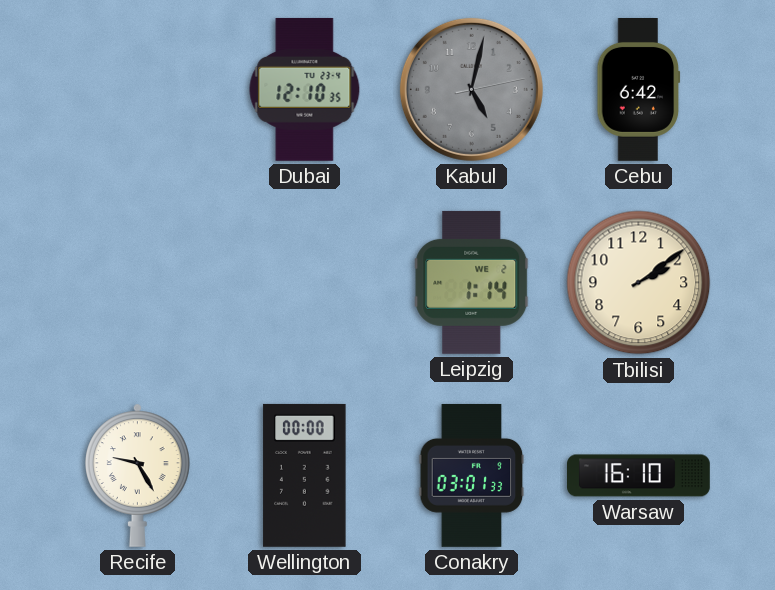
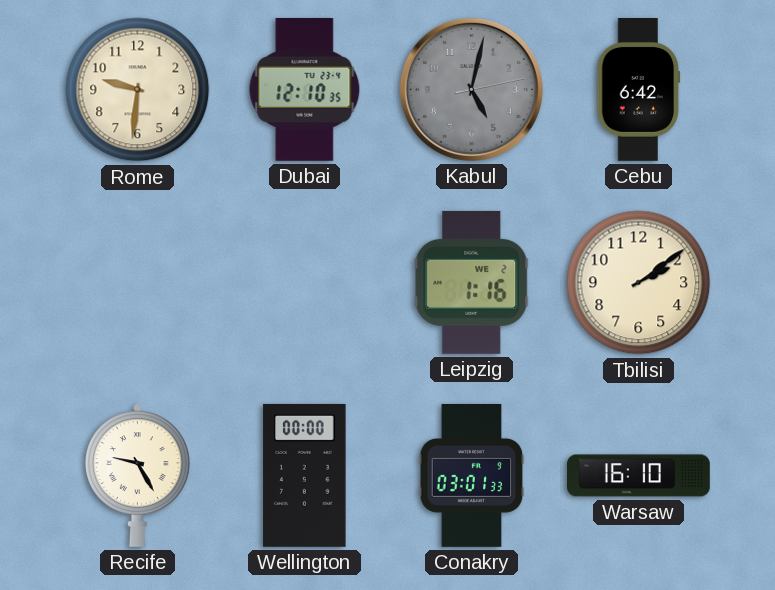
Rome: none -> 9:31
Leipzig: 1:14 -> 1:16
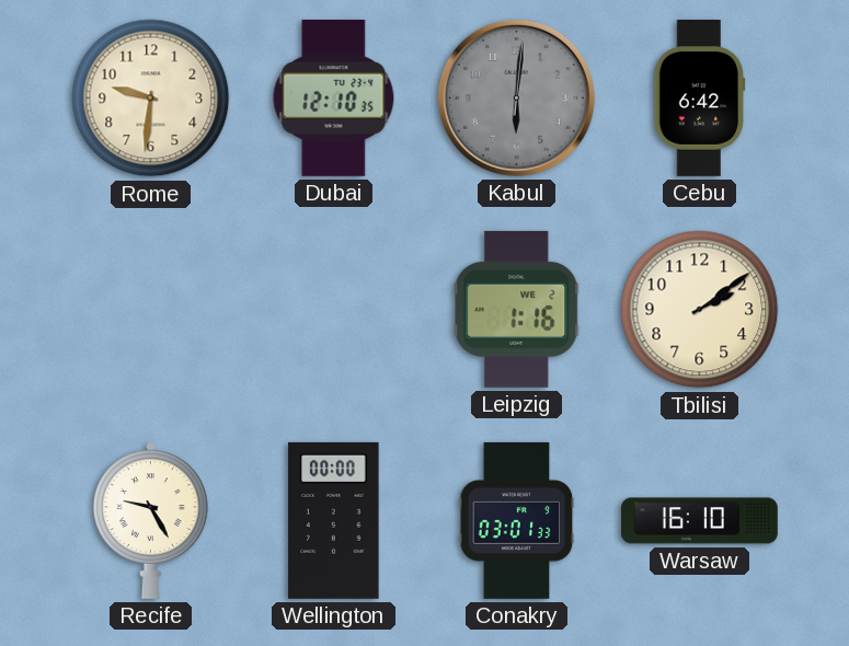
Kabul: 5:02 -> 6:01
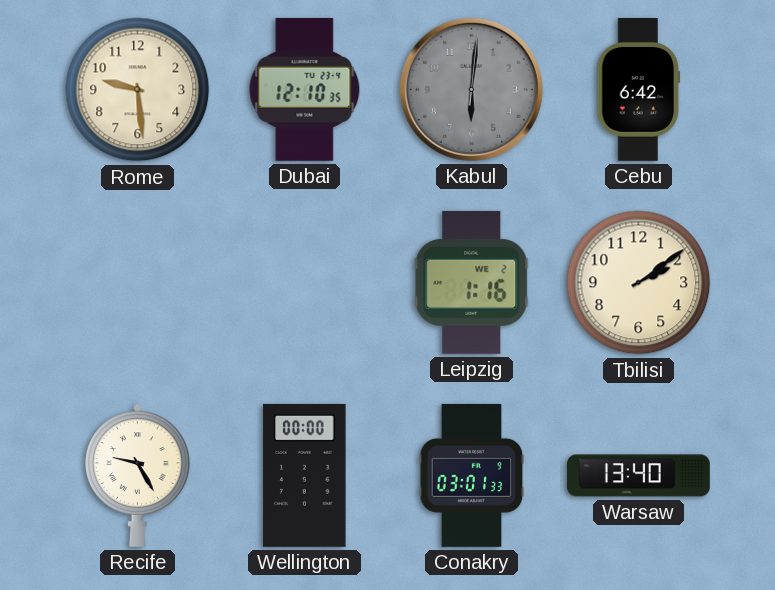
Rome: 9:31 -> 9:29
Warsaw: 16:10 -> 13:40
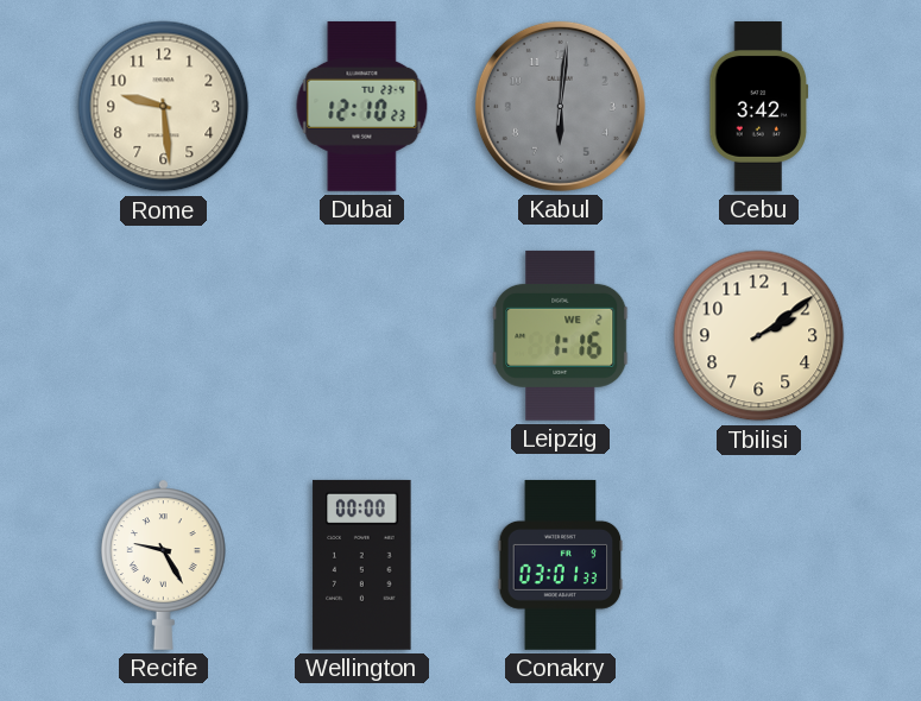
Dubai: 12:10:35 -> 12:10:23
Cebu: 6:42 -> 3:42
Warsaw: 13:40 -> none
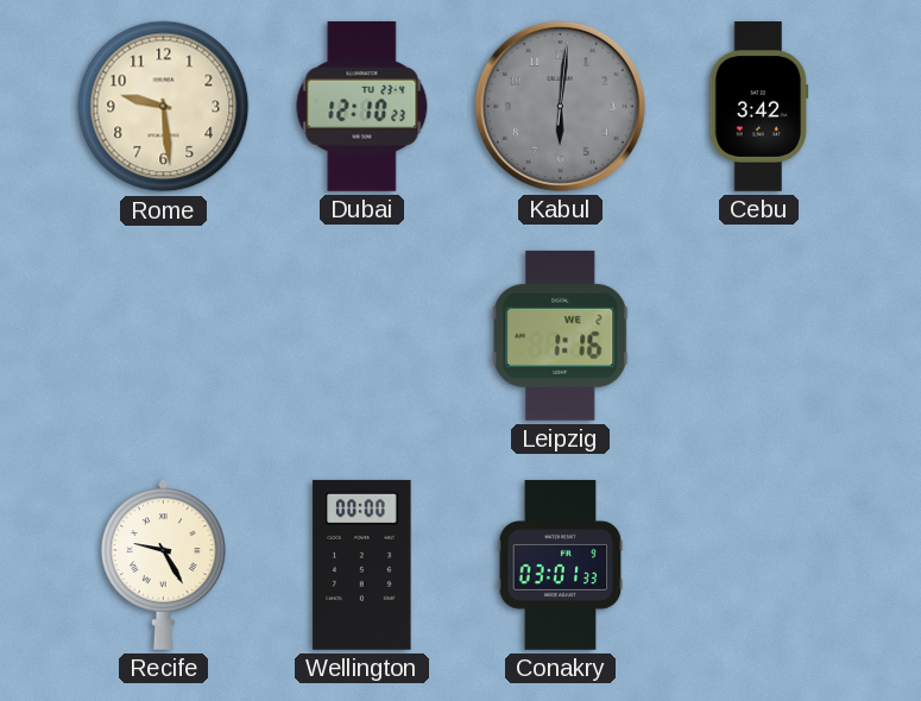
Tbilisi: 2:09 -> none
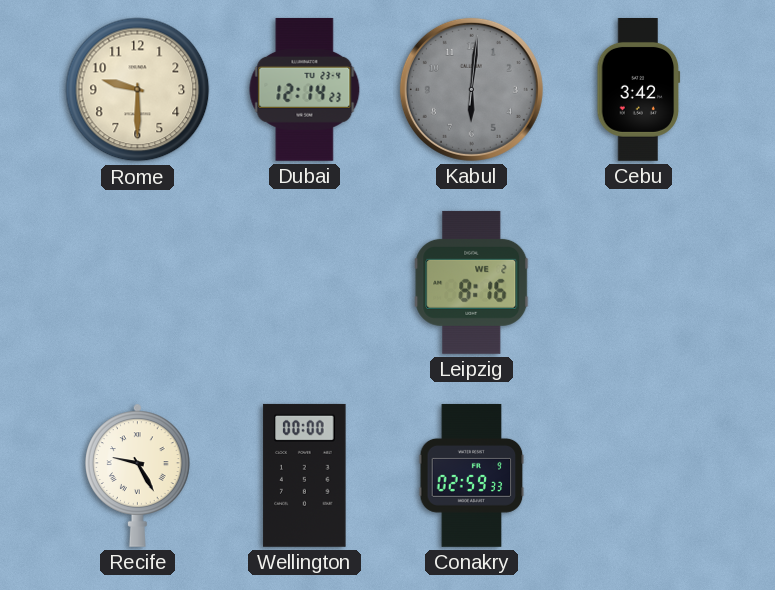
Rome: 9:29 -> 9:30
Dubai: 12:10 -> 12:14
Leipzig: 1:16 -> 8:16
Conakry: 03:01 -> 02:59
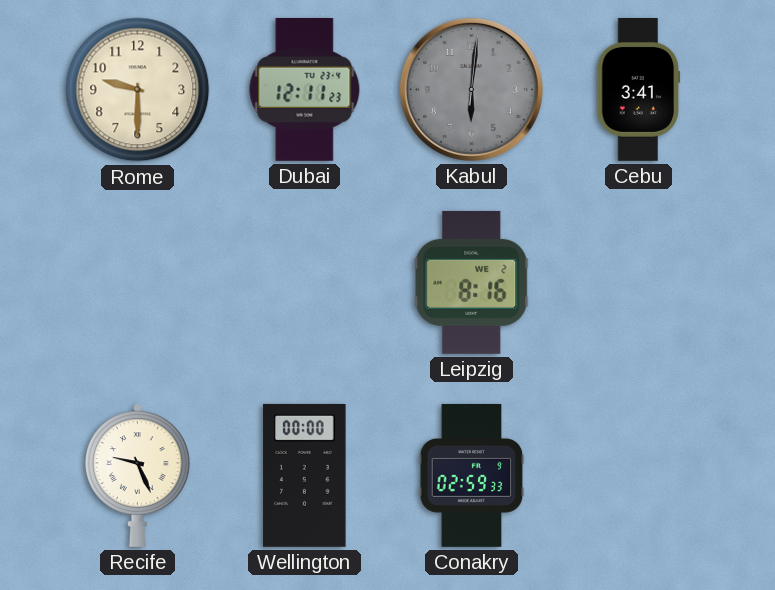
Dubai: 12:14 -> 12:11
Cebu: 3:42 -> 3:41
Recife: 9:25 -> 9:26
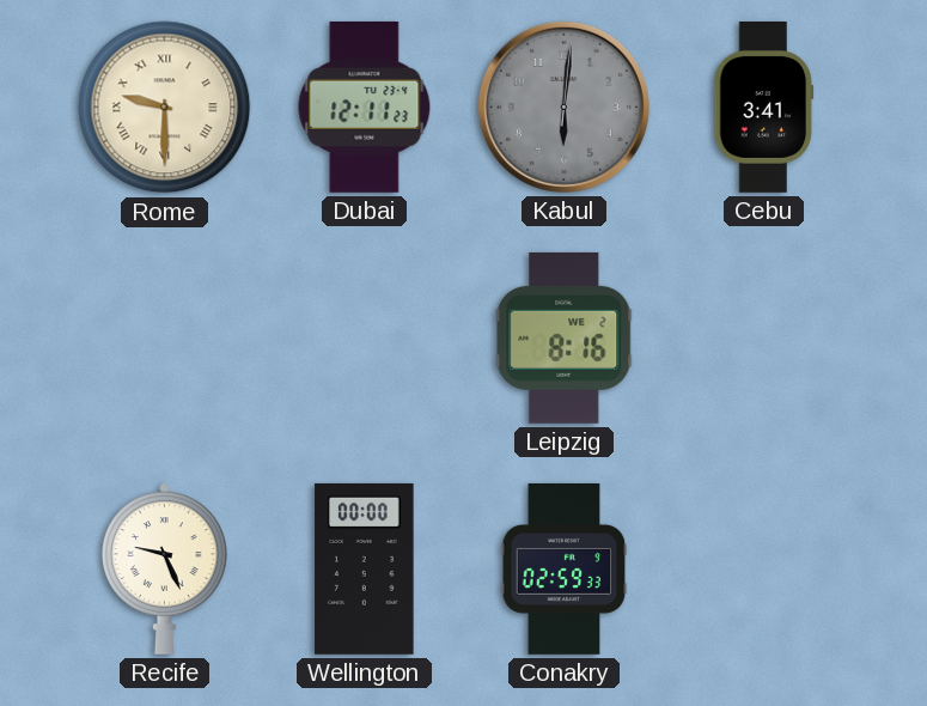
Rome numerals: Arabic -> Roman
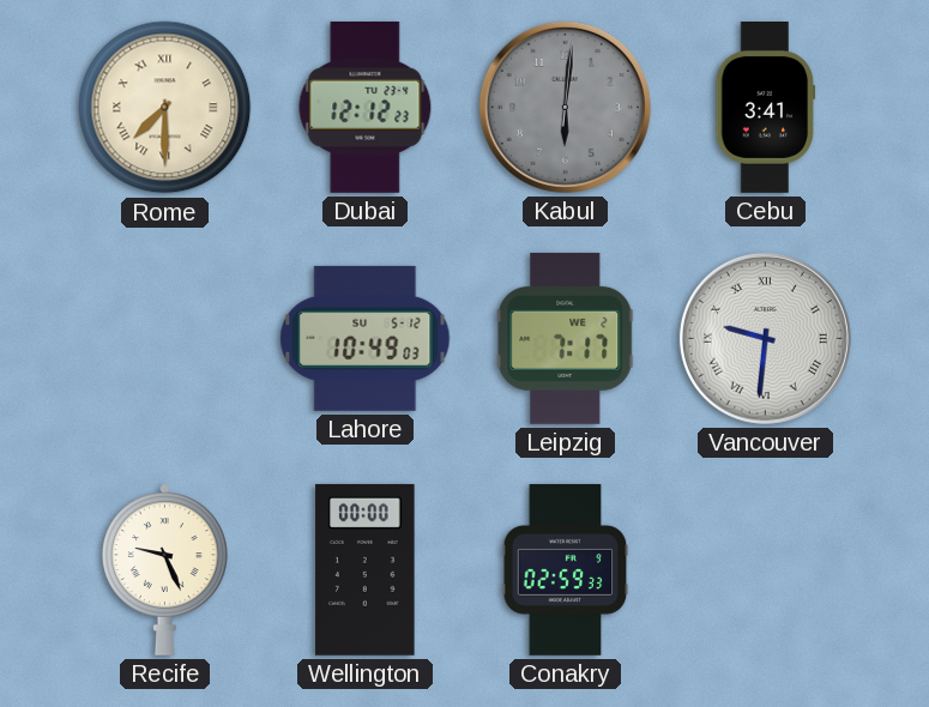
Rome: 9:30 -> 7:30
Dubai: 12:11 -> 12:12
Lahore: none -> 10:49
Leipzig: 8:16 -> 7:17
Vancouver: none -> 9:31
